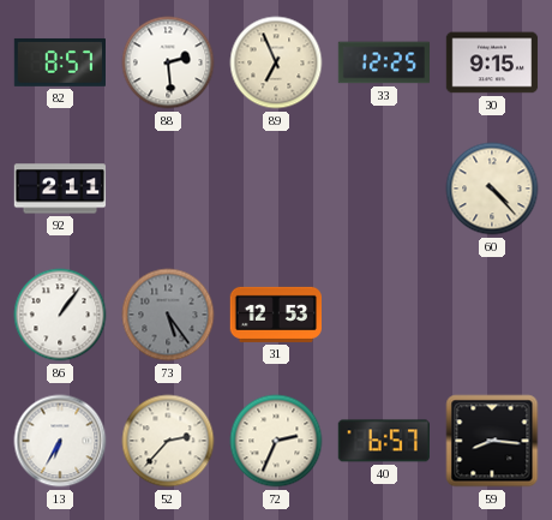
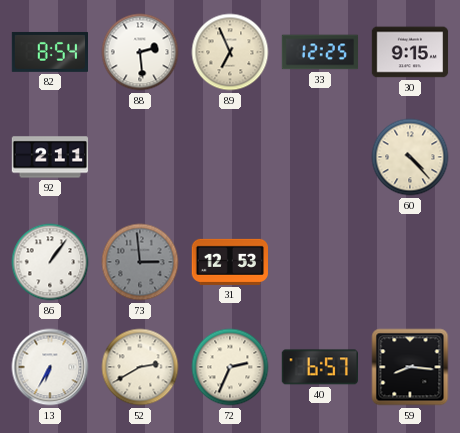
82: 8:57 -> 8:54
73: 5:24 -> 2:59
52: 2:37 -> 2:40
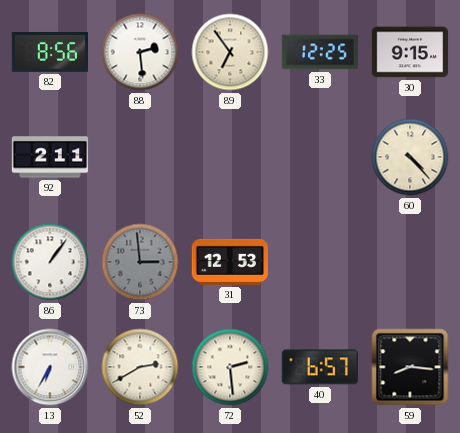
82: 8:54 -> 8:56
89: 6:56 -> 6:54
72: 2:34 -> 2:29
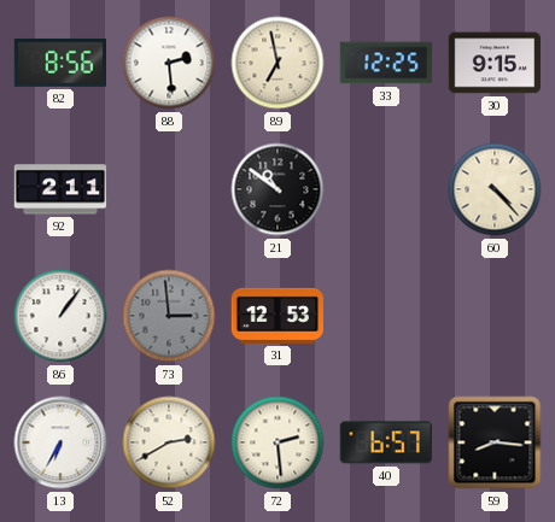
89: 6:54 -> 6:58
21: none -> 10:51
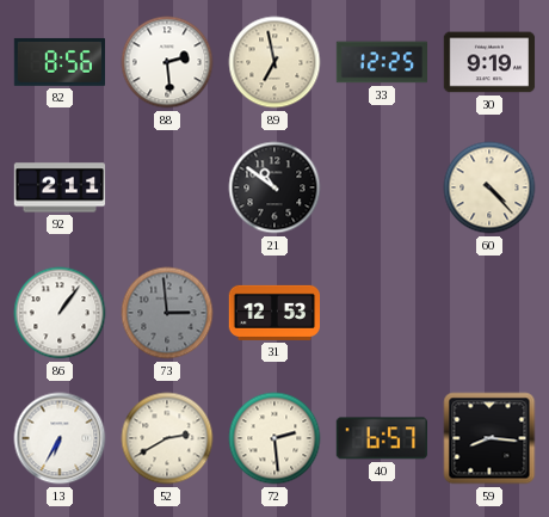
30: 9:15 -> 9:19
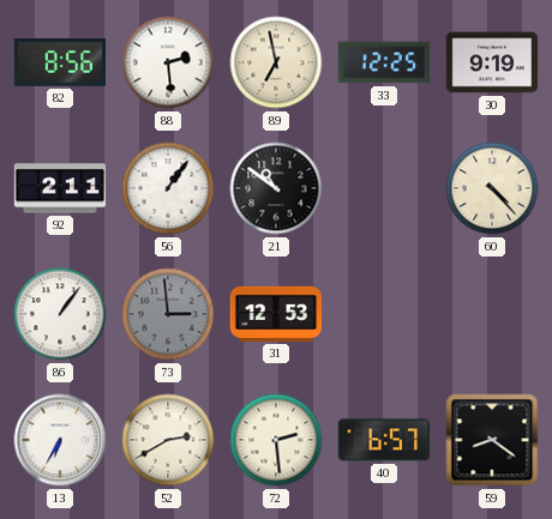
56: none -> 1:06
59: 8:16 -> 8:21
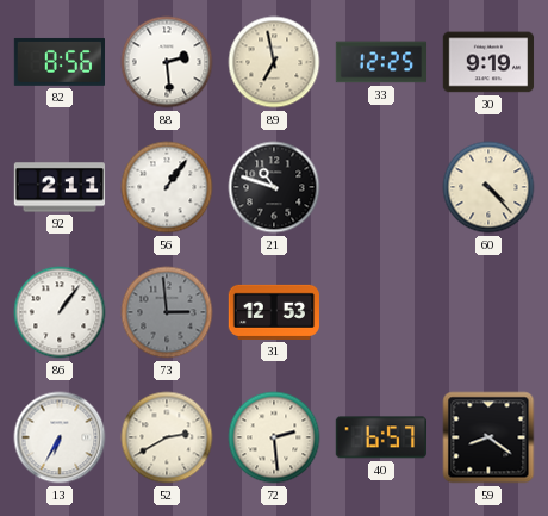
21: 10:51 -> 10:48
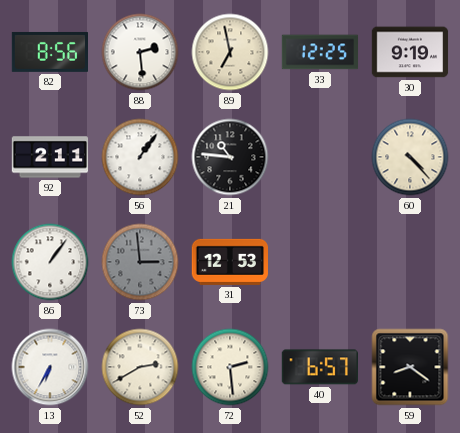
21: 10:48 -> 10:46
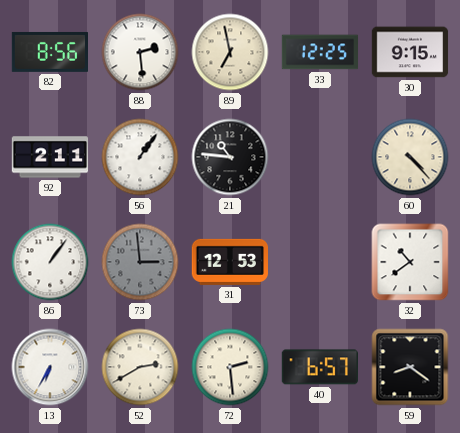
30: 9:19 -> 9:15
32: none -> 10:39
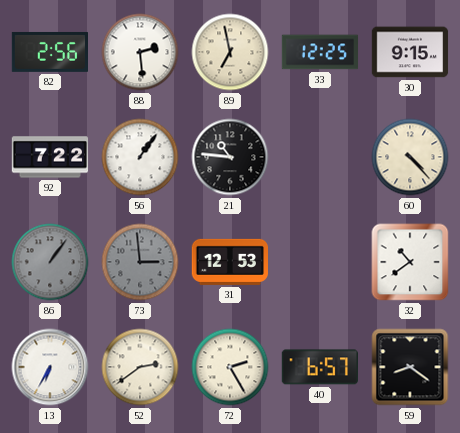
82: 8:56 -> 2:56
92: 2:11 -> 7:22
86 dial: white -> grey
52: 2:40 -> 2:39
72: 2:29 -> 2:25
